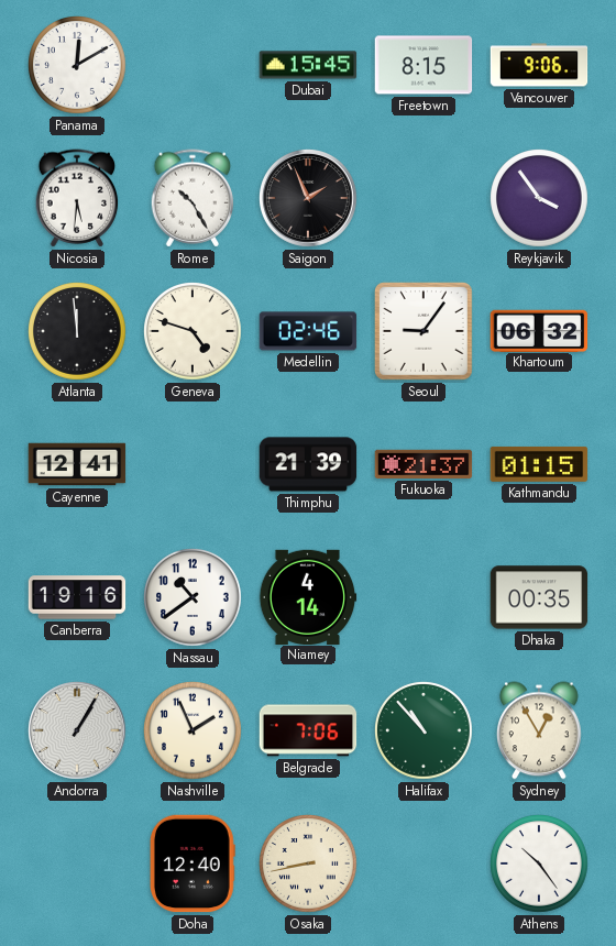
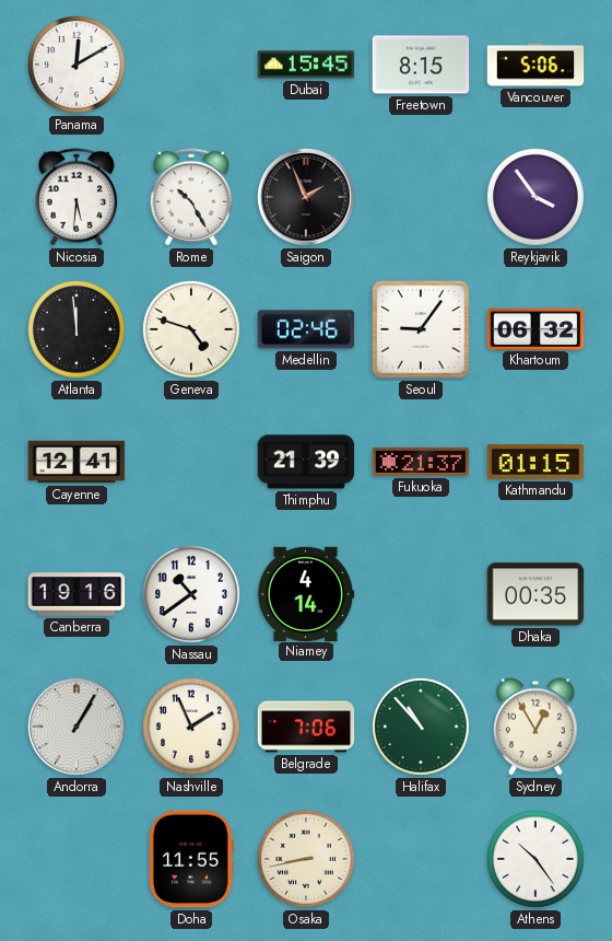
Vancouver: 9:06 -> 5:06
Doha: 12:40 -> 11:55
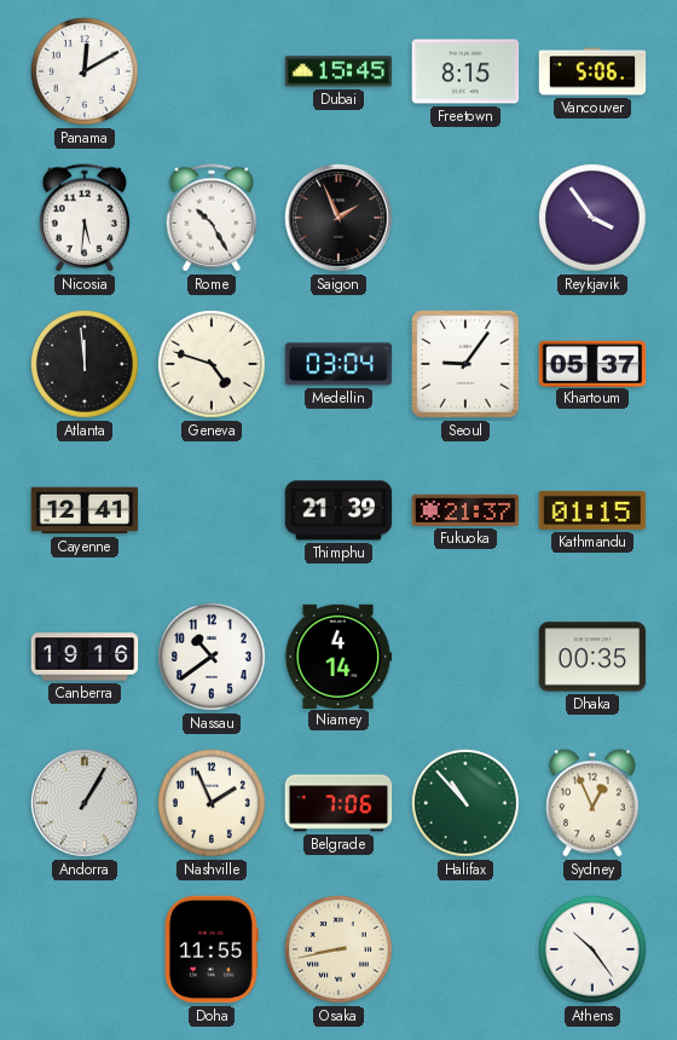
Medellin: 02:46 -> 03:04
Khartoum: 06:32 -> 05:37
Sydney: 12:55 -> 12:56
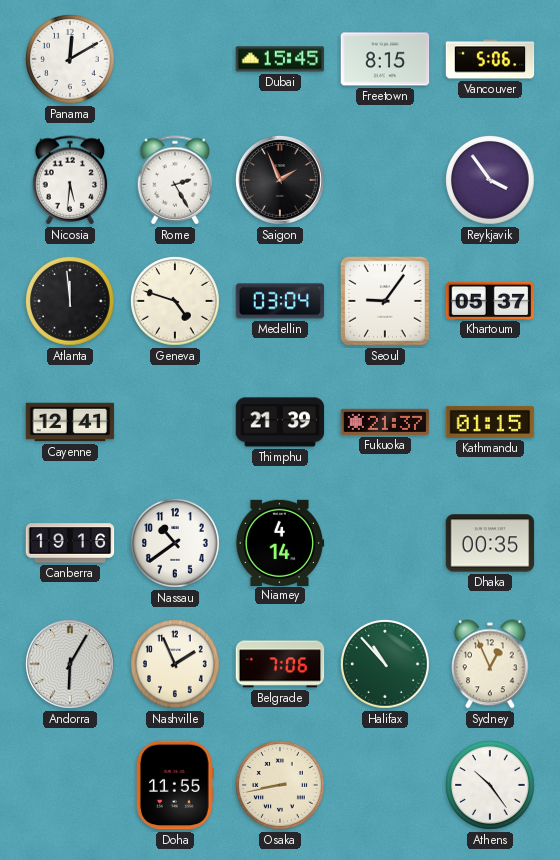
Rome: 10:25 -> 2:25
Andorra: 1:05 -> 6:05
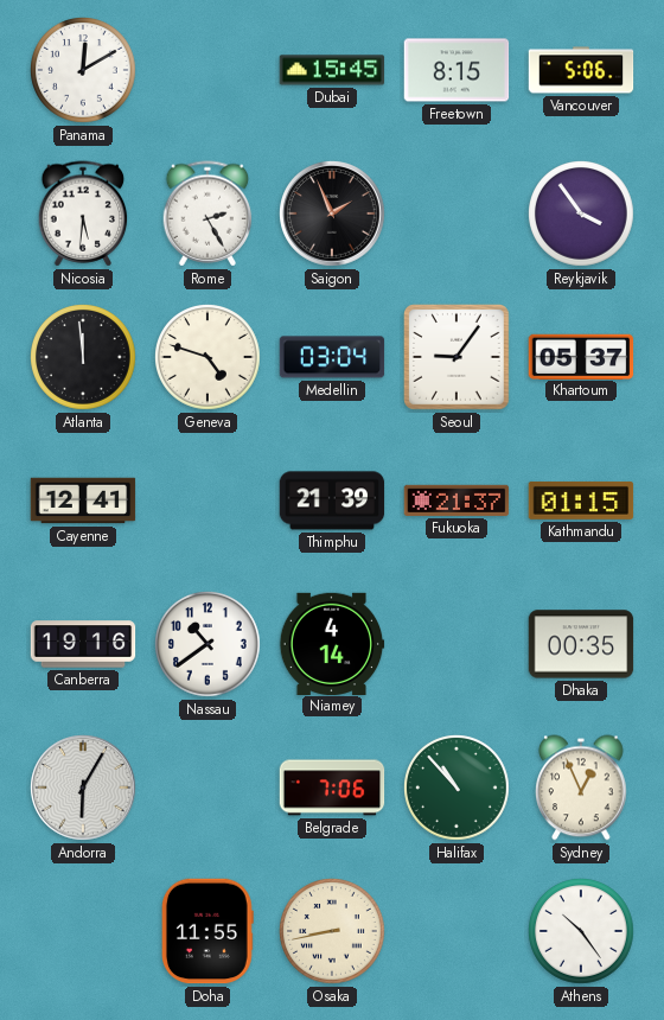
Nashville: 1:56 -> none
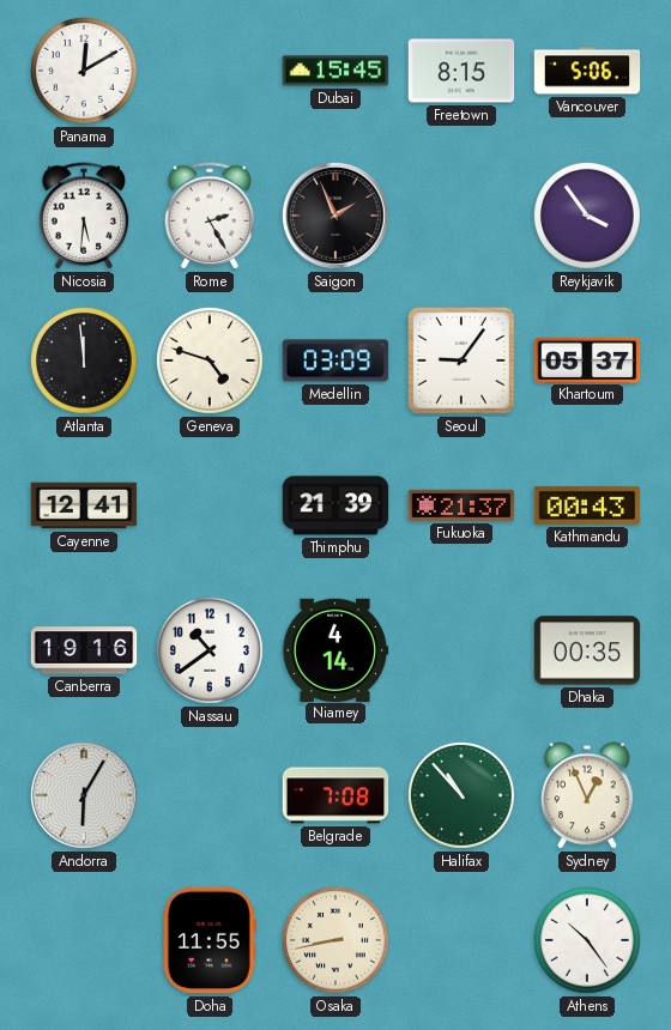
Medellin: 03:04 -> 03:09
Kathmandu: 01:15 -> 00:43
Belgrade: 7:06 -> 7:08
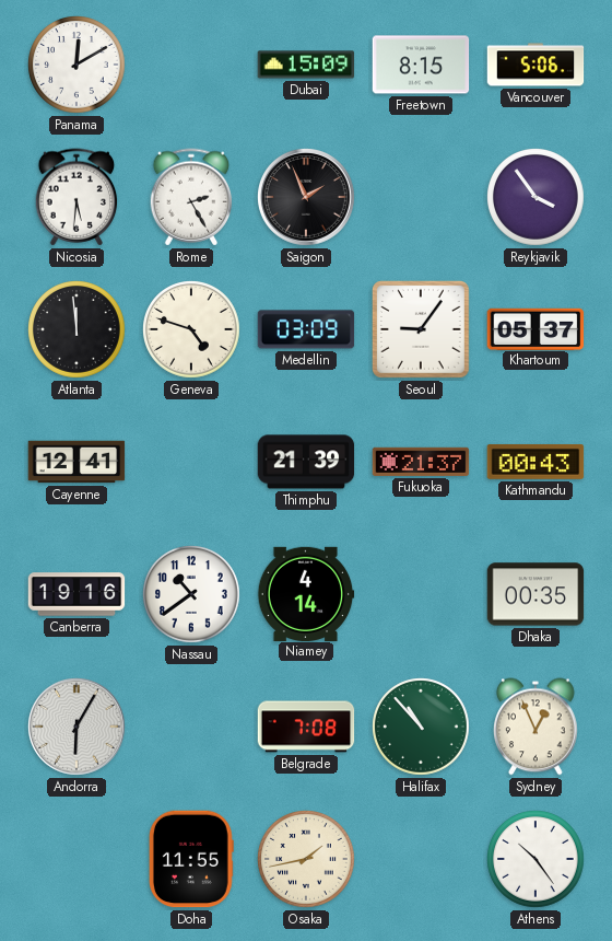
Dubai: 15:45 -> 15:09
Osaka: 8:43 -> 1:43
